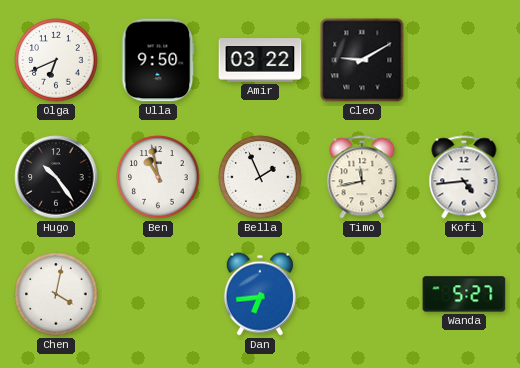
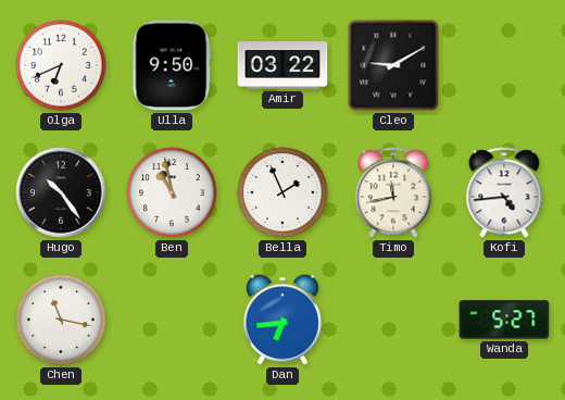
Chen: 4:02 -> 11:17
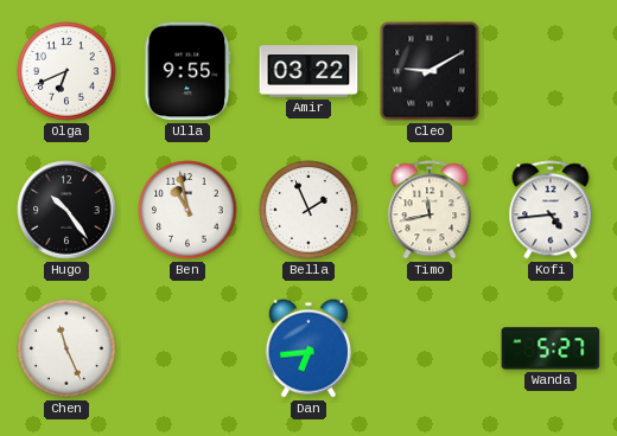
Ulla: 9:50 -> 9:55
Chen: 11:17 -> 11:26
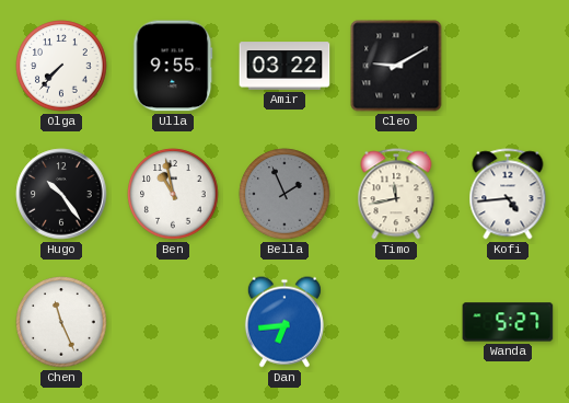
Olga: 6:41 -> 7:37
Bella dial: white -> grey
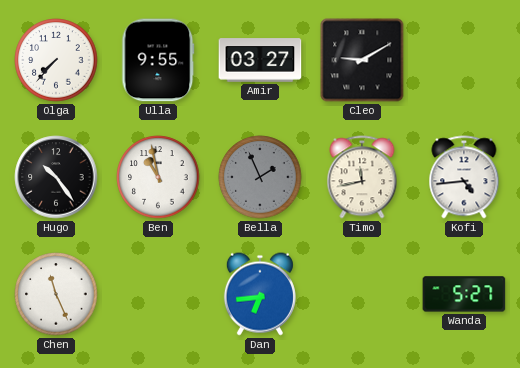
Amir: 03:22 -> 03:27
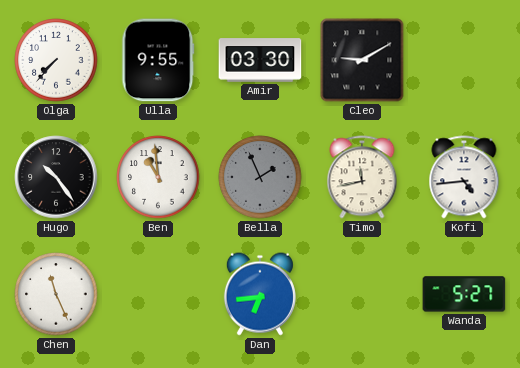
Amir: 03:27 -> 03:30
Ben: 10:58 -> 10:59
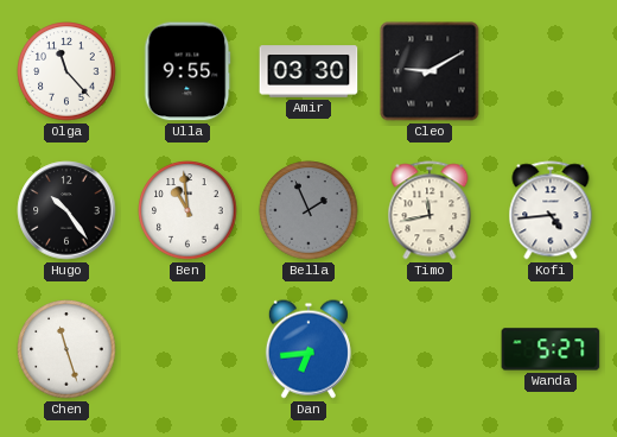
Olga: 7:37 -> 11:23
Chen: 11:26 -> 11:27
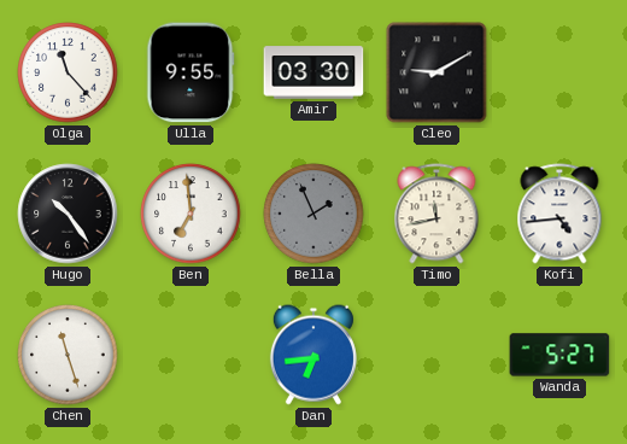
Ben: 10:59 -> 6:59
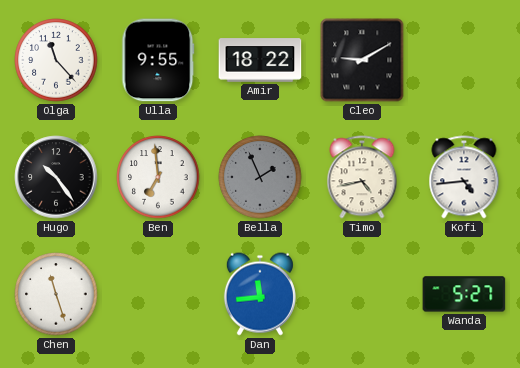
Amir: 03:30 -> 18:22
Timo: 11:43 -> 4:43
Dan: 6:44 -> 11:44
